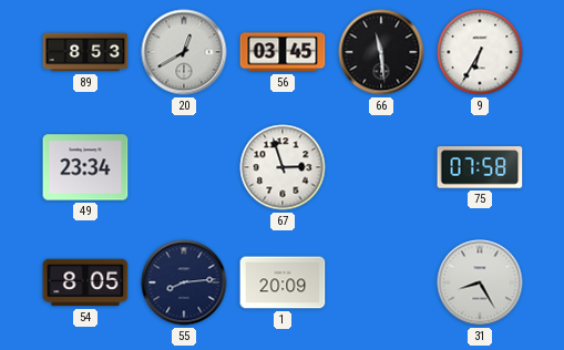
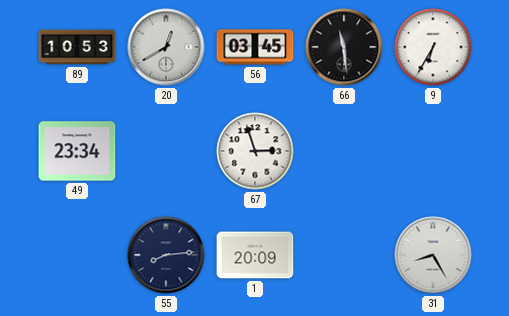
89: 8:53 -> 10:53
75: 07:58 -> none
54: 8:05 -> none
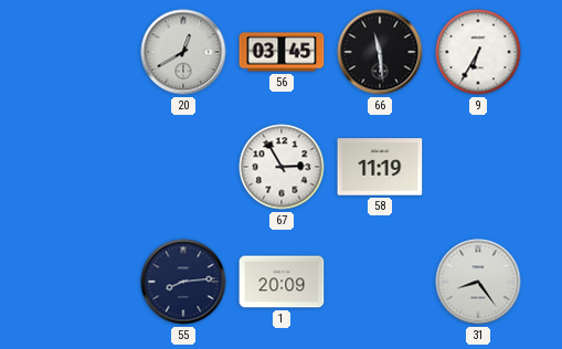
89: 10:53 -> none
49: 23:34 -> none
67: 2:57 -> 2:55
58: none -> 11:19
31: 8:25 -> 8:24
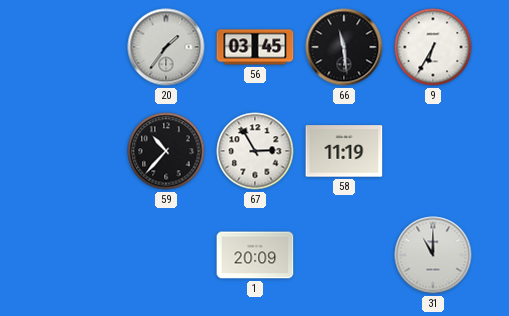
20: 12:40 -> 1:36
59: none -> 10:37
55: 8:14 -> none
31: 8:24 -> 11:00
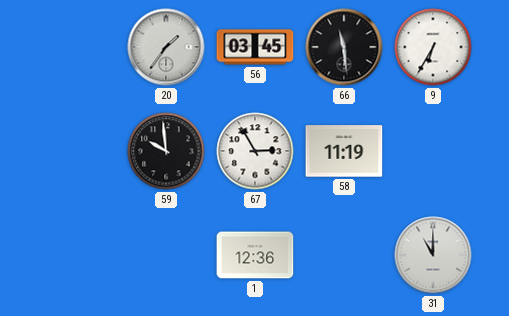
59: 10:37 -> 9:59
1: 20:09 -> 12:36
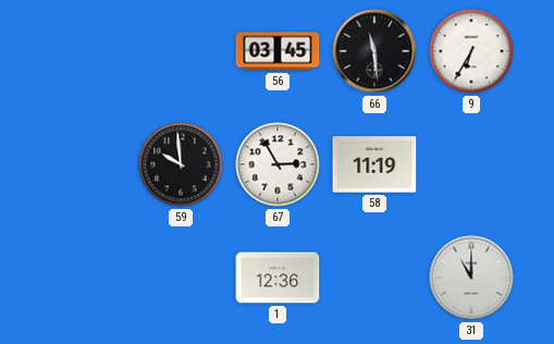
20: 1:36 -> none
